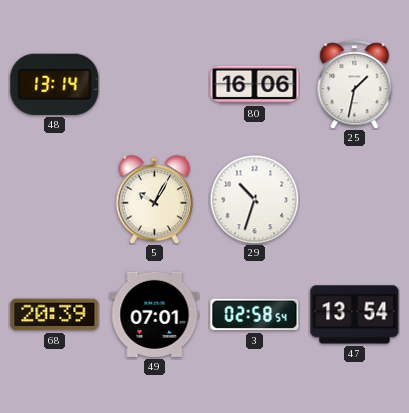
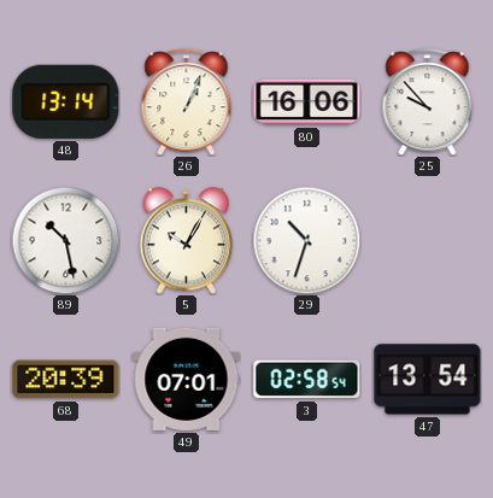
26: none -> 1:04
25: 1:32 -> 9:53
89: none -> 10:28
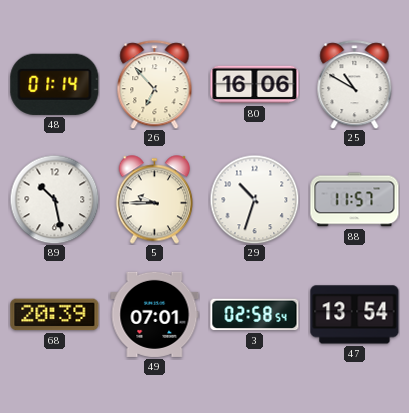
48: 13:14 -> 01:14
26: 1:04 -> 6:53
25: 9:53 -> 10:50
5: 10:05 -> 9:45
88: none -> 11:57
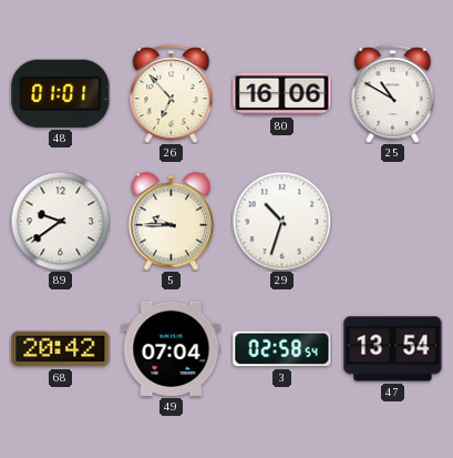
48: 01:14 -> 01:01
89: 10:28 -> 9:39
88: 11:57 -> none
68: 20:39 -> 20:42
49: 07:01 -> 07:04
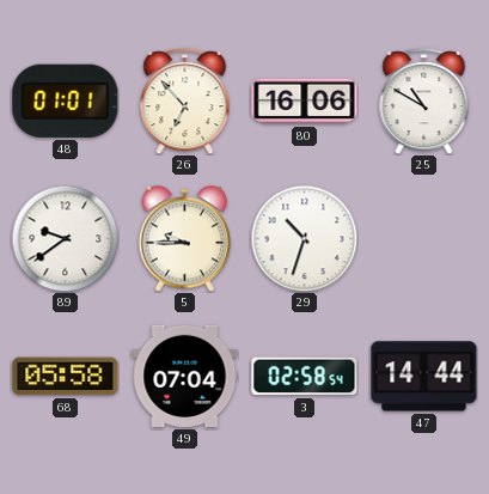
68: 20:42 -> 05:58
47: 13:54 -> 14:44
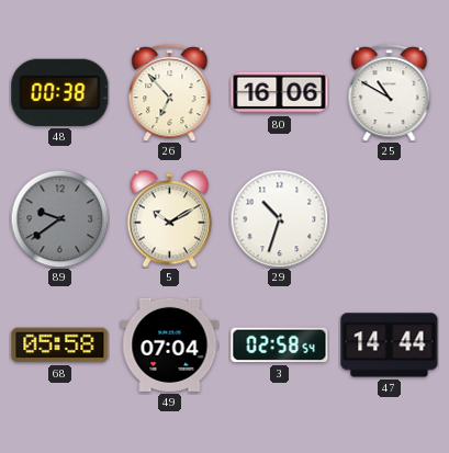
48: 01:01 -> 00:38
89 dial: white -> grey
5: 9:45 -> 10:10
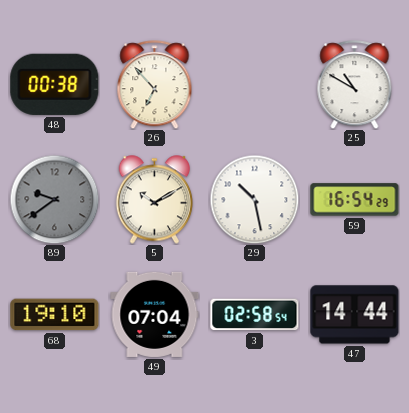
80: 16:06 -> none
29: 10:33 -> 10:28
59: none -> 16:54
68: 05:58 -> 19:10
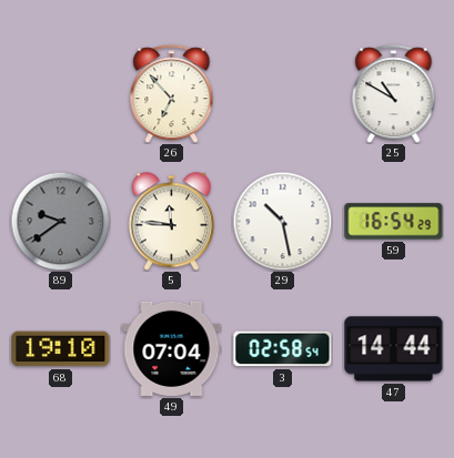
48: 00:38 -> none
5: 10:10 -> 11:46
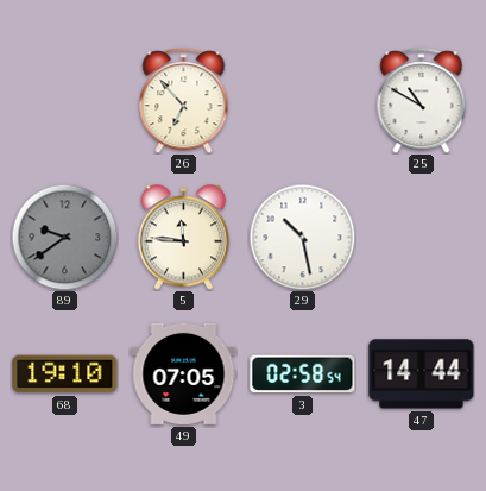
59: 16:54 -> none
49: 07:04 -> 07:05
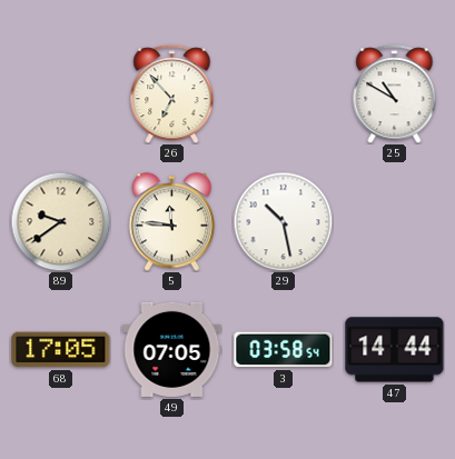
89 dial: grey -> cream
68: 19:10 -> 17:05
3: 02:58 -> 03:58
